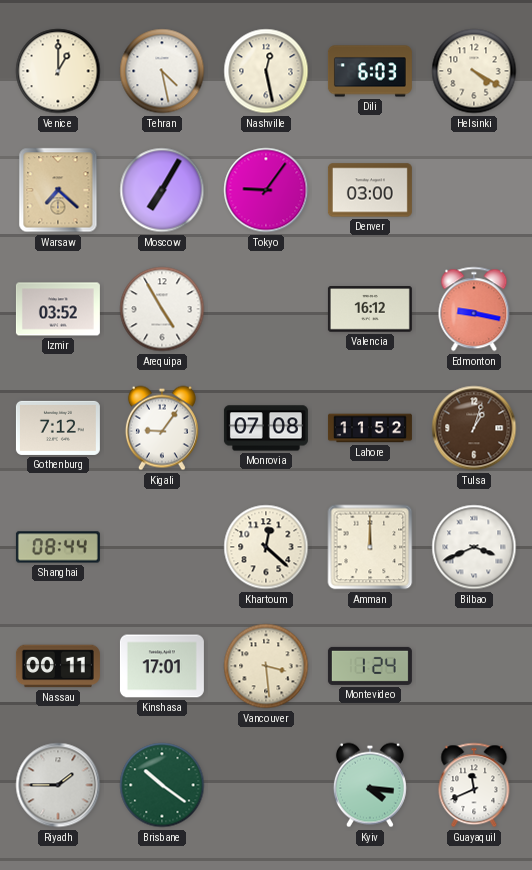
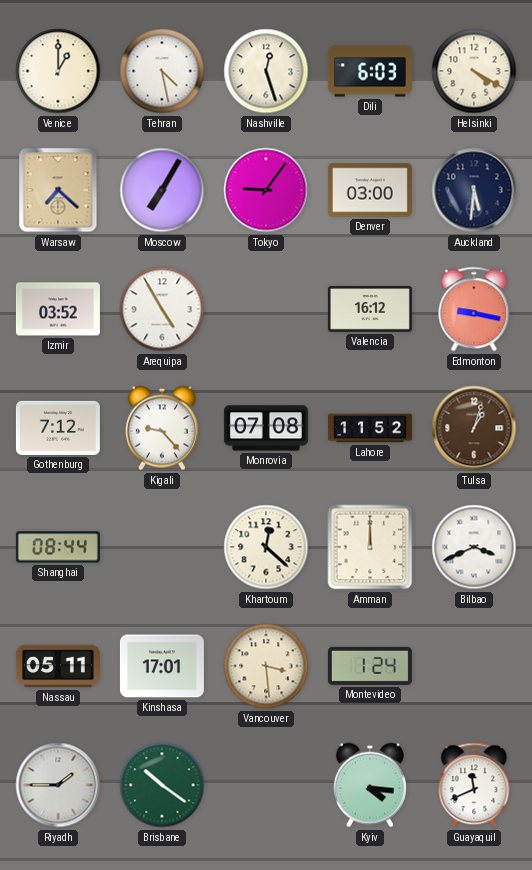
Nashville: 12:28 -> 12:27
Auckland: none -> 5:31
Kigali: 9:06 -> 9:23
Nassau: 00:11 -> 05:11
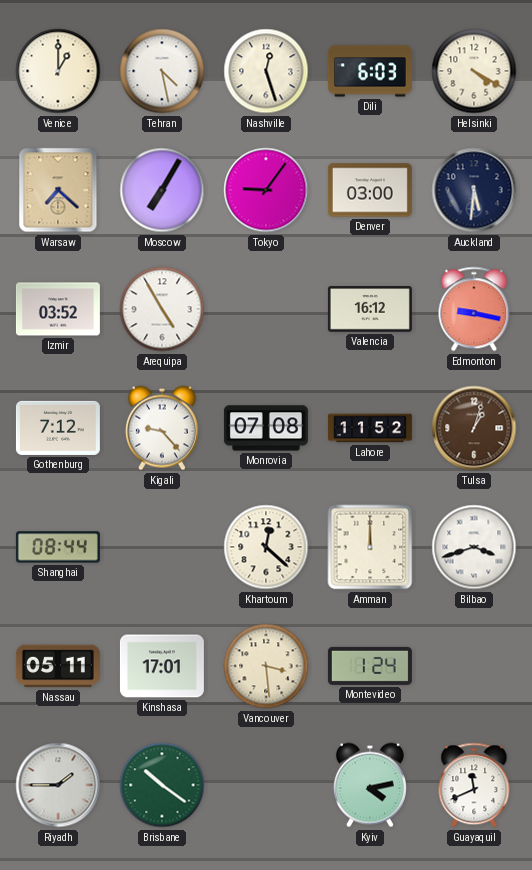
Bilbao: 3:41 -> 3:42
Kyiv: 4:16 -> 4:13
